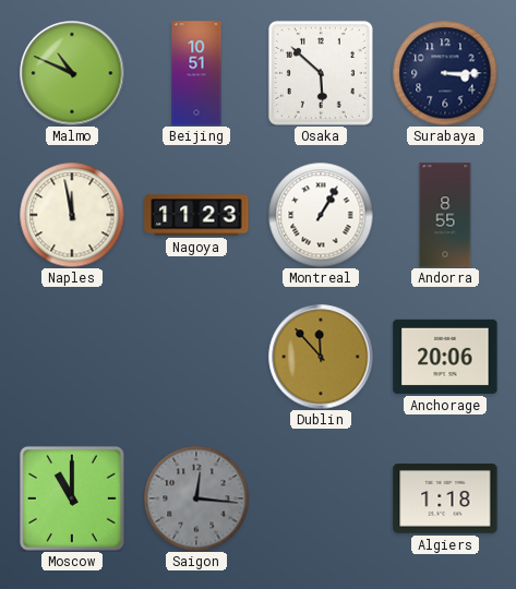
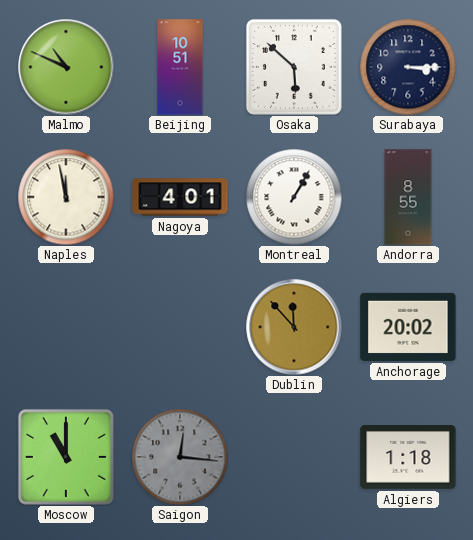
Nagoya: 11:23 -> 4:01
Anchorage: 20:06 -> 20:02
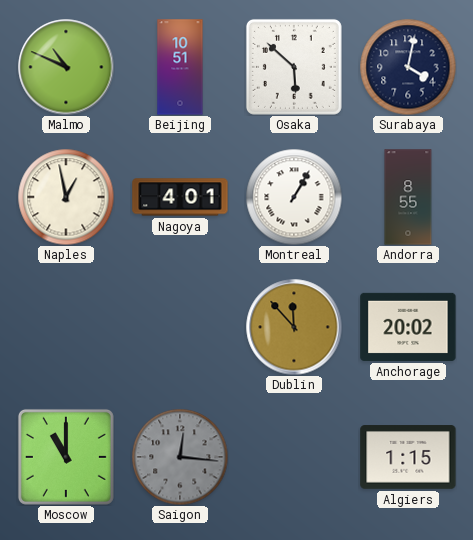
Surabaya: 3:15 -> 4:02
Naples: 11:58 -> 12:58
Algiers: 1:18 -> 1:15
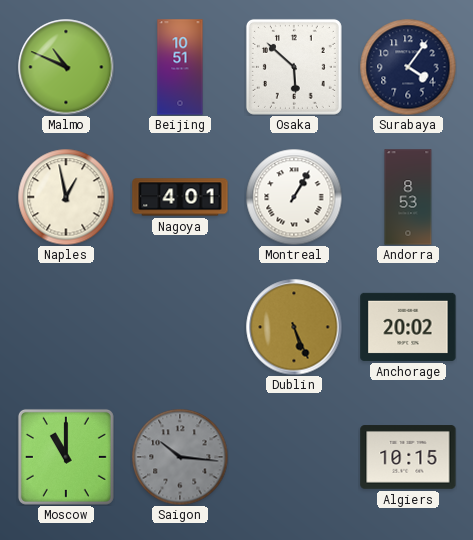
Surabaya: 4:02 -> 4:06
Andorra: 8:55 -> 8:53
Dublin: 11:53 -> 5:26
Saigon: 12:16 -> 10:16
Algiers: 1:15 -> 10:15
